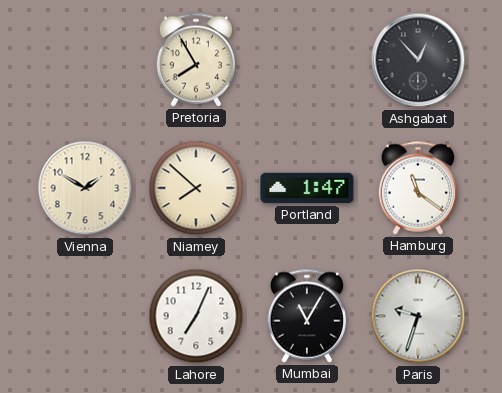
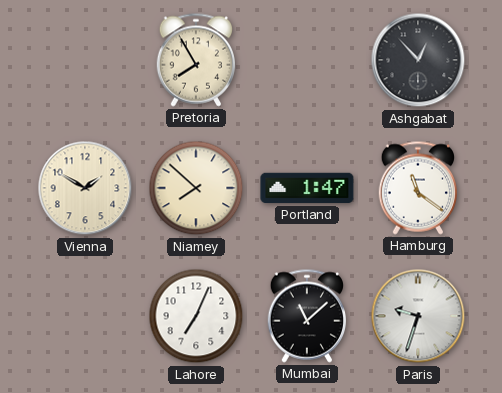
Mumbai: 11:05 -> 11:08
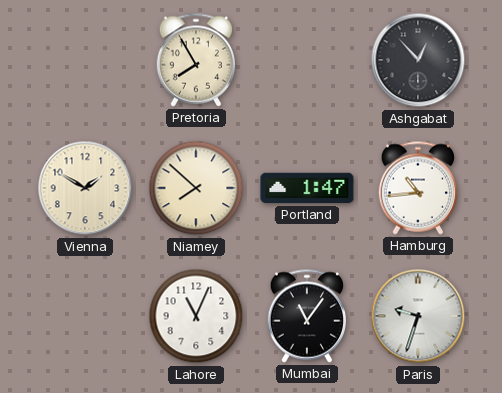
Hamburg: 11:21 -> 10:44
Lahore: 7:04 -> 11:04
Mumbai: 11:08 -> 11:06
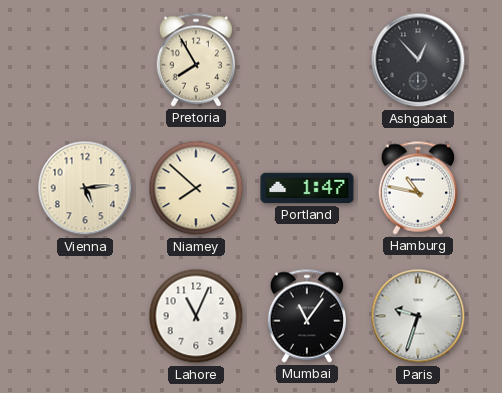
Vienna: 1:50 -> 5:14
Hamburg: 10:44 -> 10:47
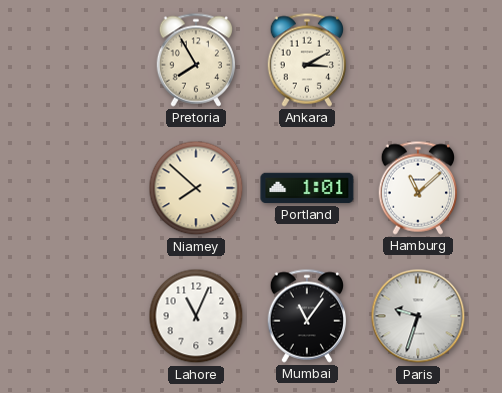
Ankara: none -> 3:10
Ashgabat: 12:53 -> none
Vienna: 5:14 -> none
Portland: 1:47 -> 1:01
Hamburg: 10:47 -> 11:08
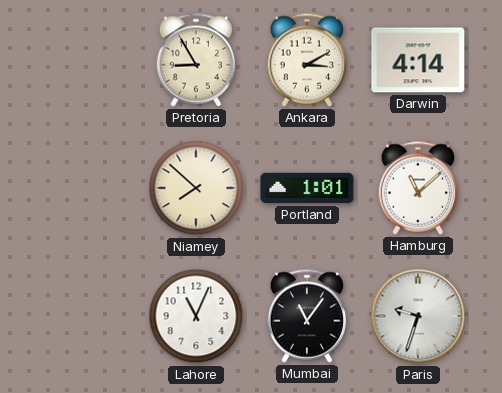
Pretoria: 7:55 -> 8:55
Darwin: none -> 4:14
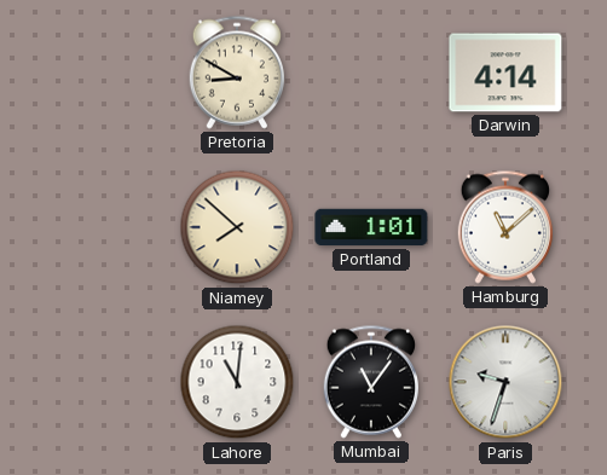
Pretoria: 8:55 -> 8:50
Ankara: 3:10 -> none
Lahore: 11:04 -> 11:01
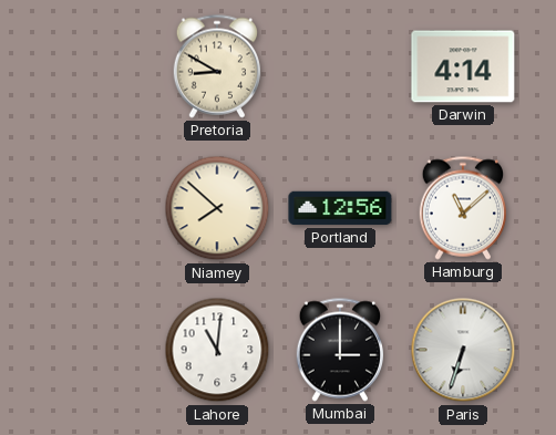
Portland: 1:01 -> 12:56
Mumbai: 11:06 -> 3:00
Paris: 9:33 -> 6:33
